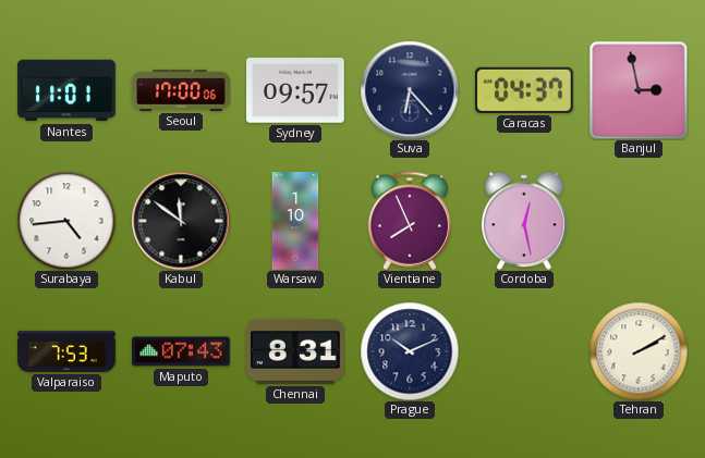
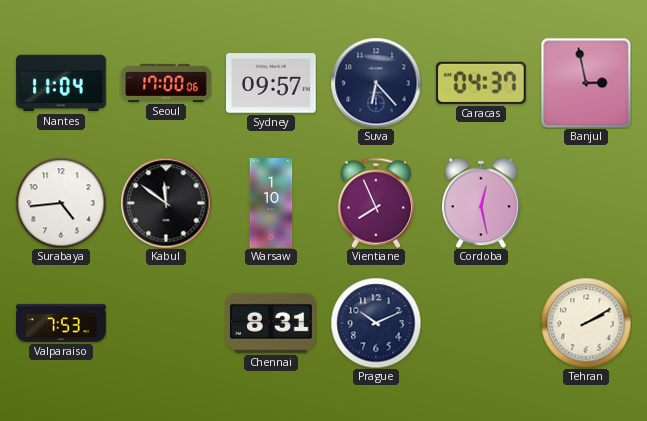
Nantes: 11:01 -> 11:04
Maputo: 07:43 -> none
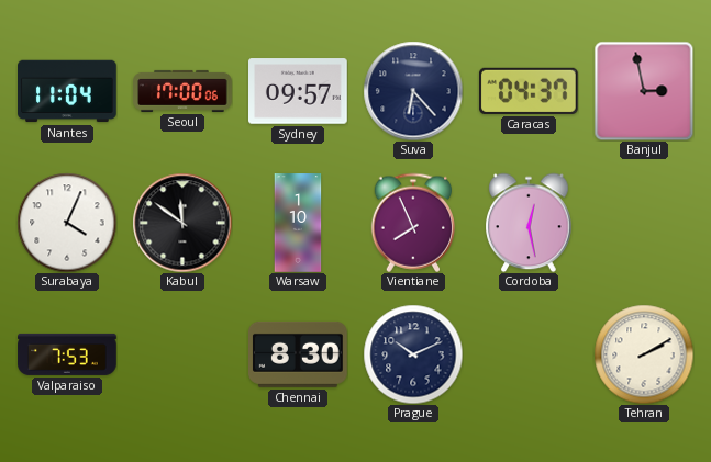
Surabaya: 4:44 -> 4:04
Chennai: 8:31 -> 8:30
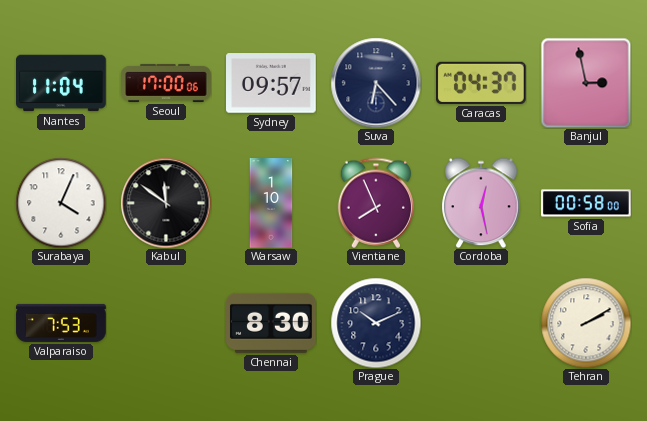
Sofia: none -> 00:58
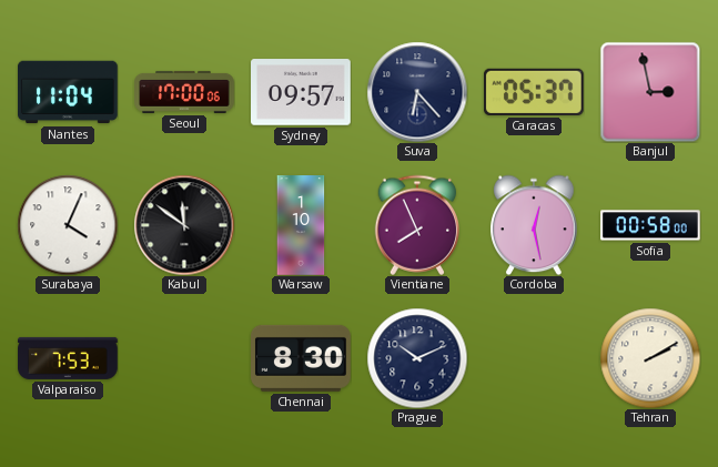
Caracas: 04:37 -> 05:37
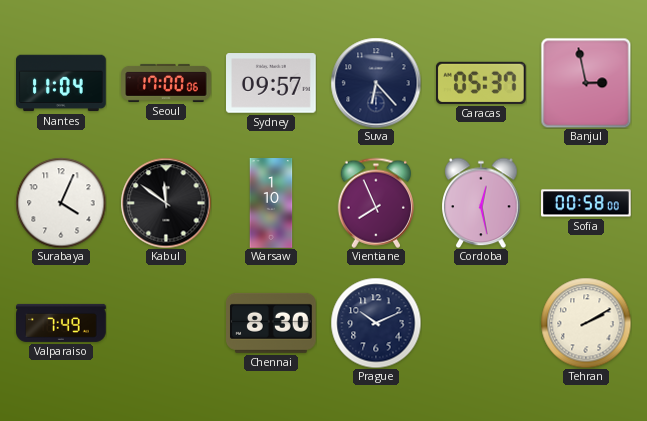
Valparaiso: 7:53 -> 7:49
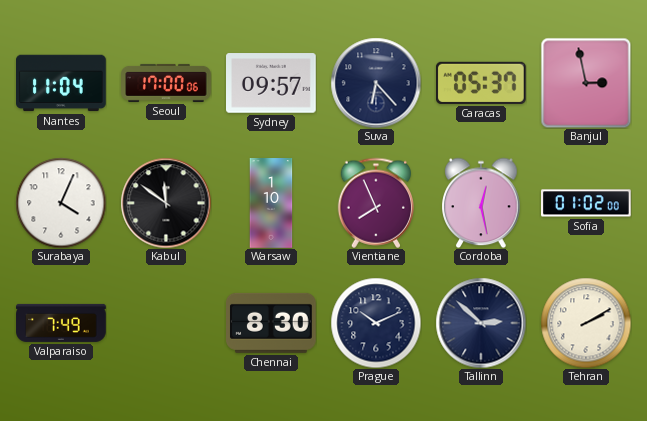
Sofia: 00:58 -> 01:02
Tallinn: none -> 2:52
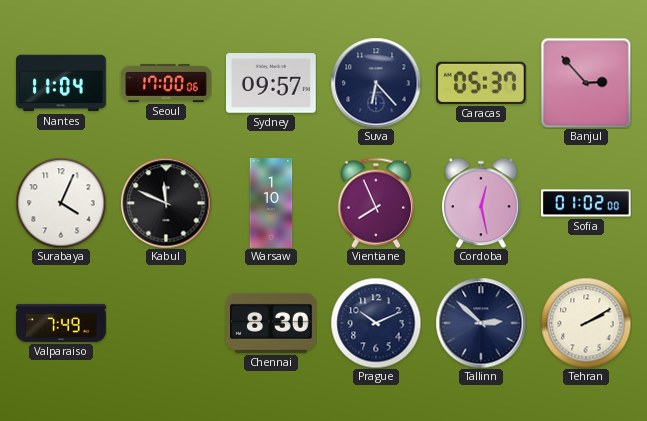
Banjul: 2:58 -> 2:53
Kabul: 11:51 -> 11:49
